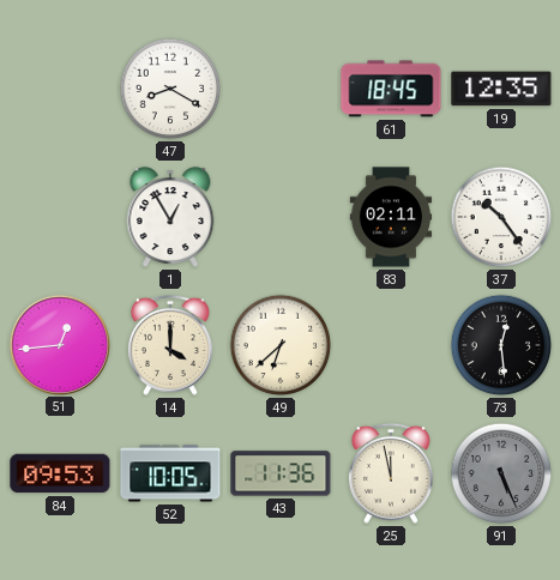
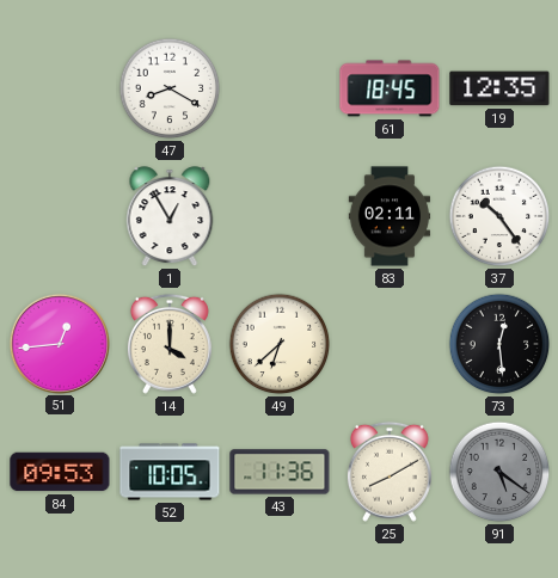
25: 11:58 -> 8:10
91: 5:26 -> 5:21
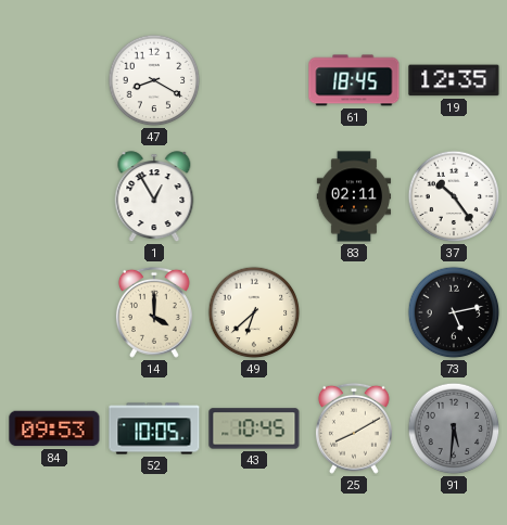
51: 12:44 -> none
73: 12:29 -> 5:13
43: 11:36 -> 10:45
91: 5:21 -> 5:31
